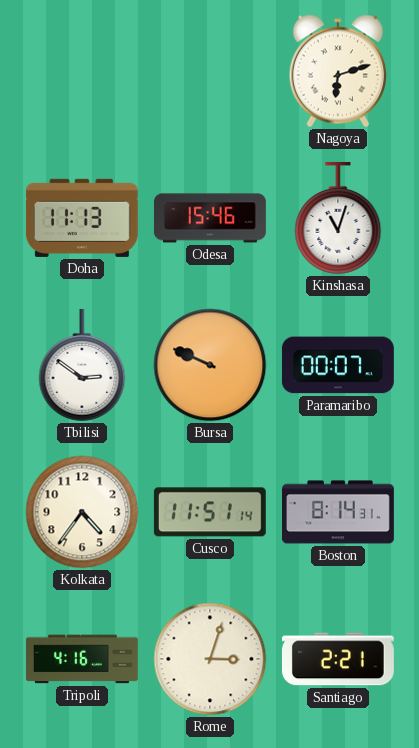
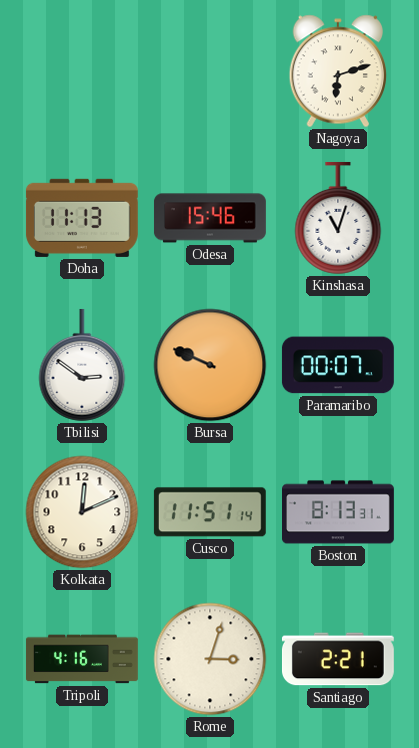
Kolkata: 4:36 -> 12:11
Boston: 8:14 -> 8:13
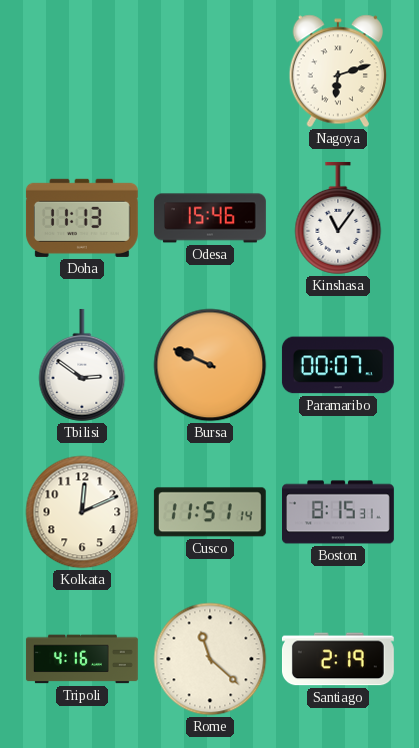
Kinshasa: 11:03 -> 11:06
Boston: 8:13 -> 8:15
Rome: 3:03 -> 11:22
Santiago: 2:21 -> 2:19
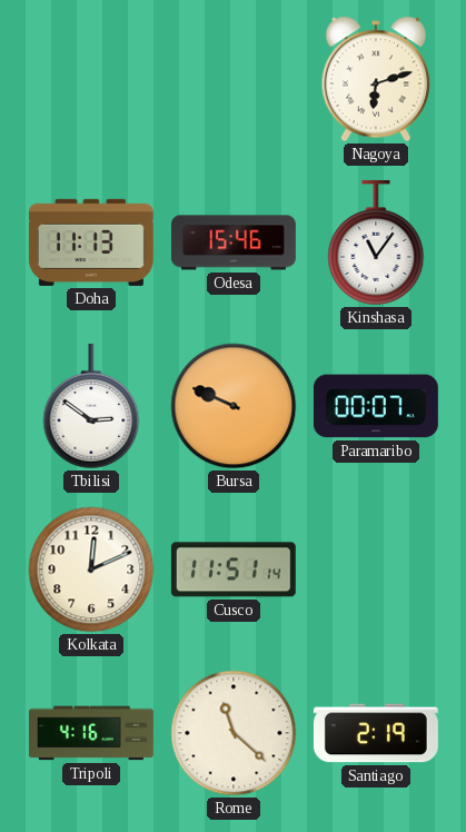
Boston: 8:15 -> none
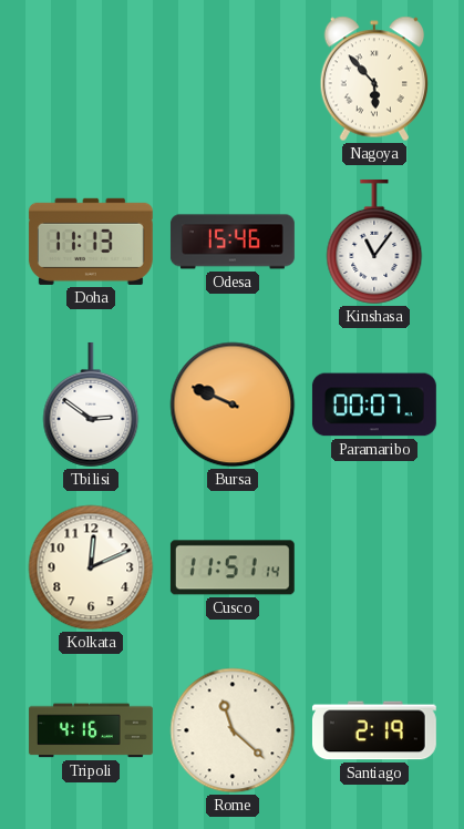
Nagoya: 6:12 -> 5:53
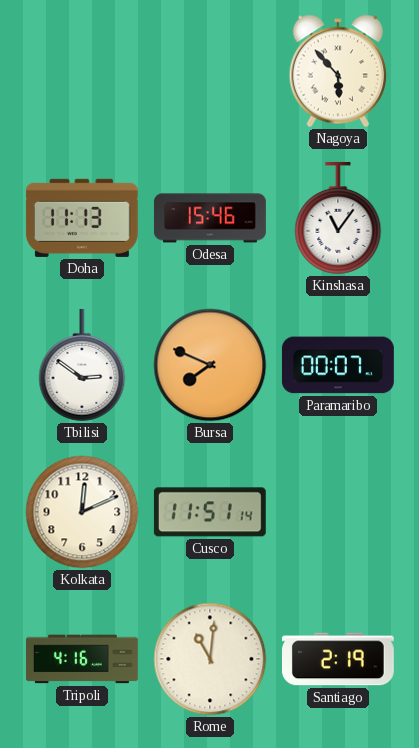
Bursa: 9:49 -> 7:49
Rome: 11:22 -> 11:01
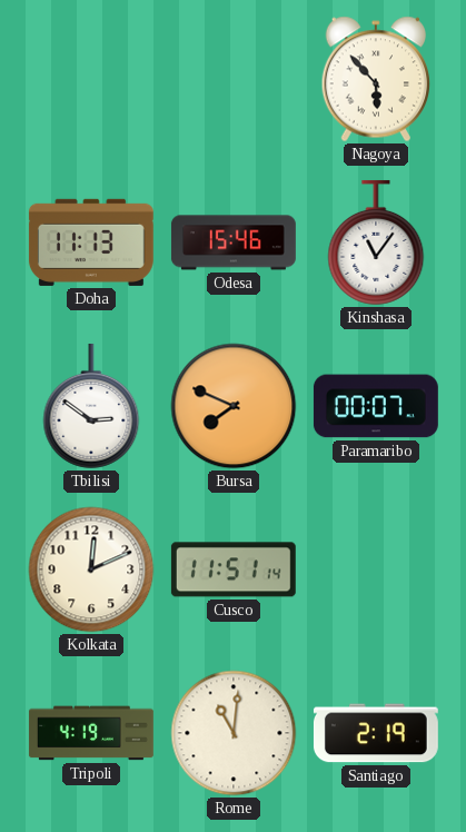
Tripoli: 4:16 -> 4:19
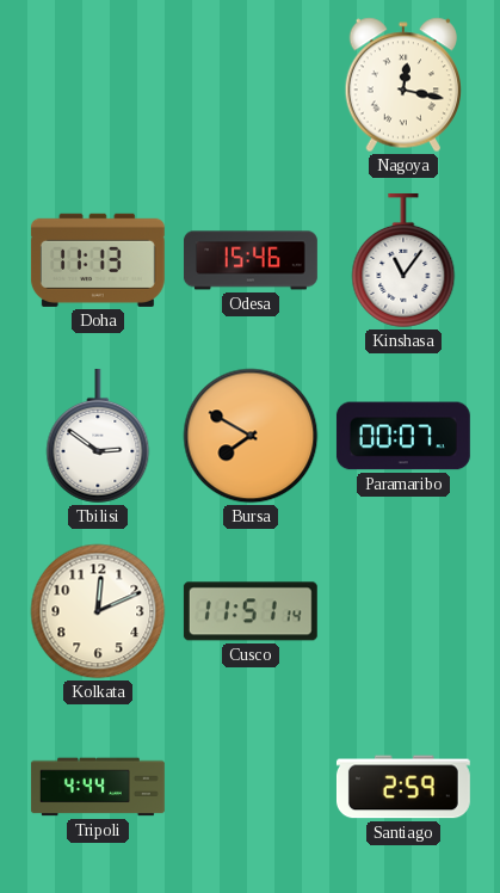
Nagoya: 5:53 -> 12:17
Bursa: 7:49 -> 7:50
Tripoli: 4:19 -> 4:44
Rome: 11:01 -> none
Santiago: 2:19 -> 2:59
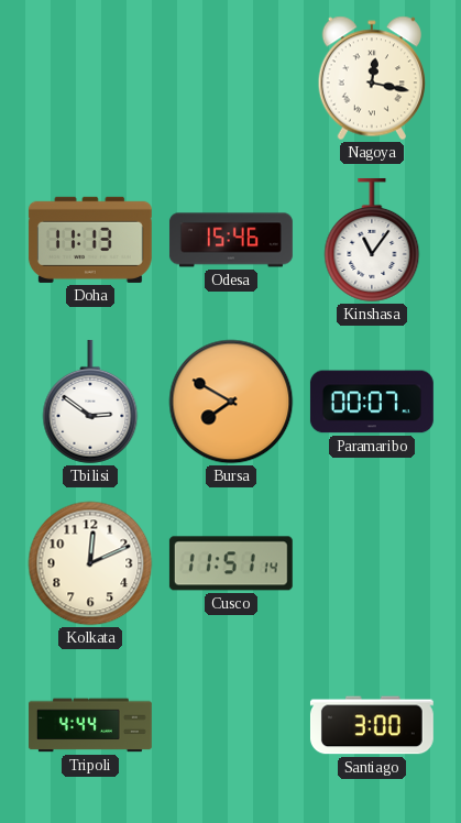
Santiago: 2:59 -> 3:00
